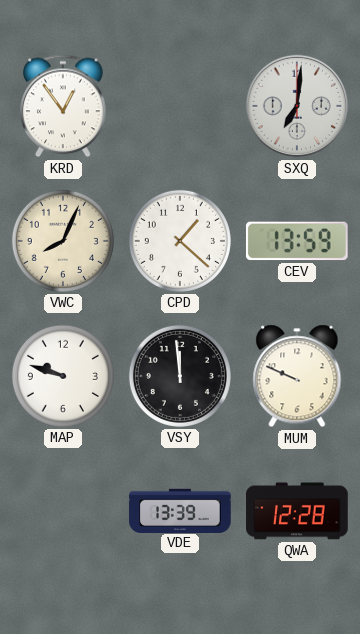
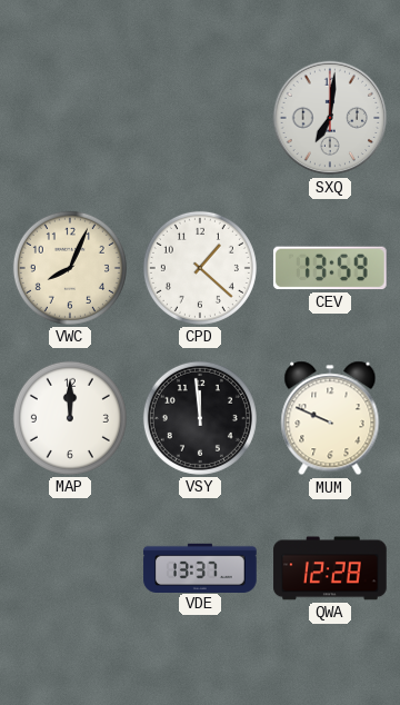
KRD: 12:54 -> none
MAP: 9:48 -> 12:00
VDE: 13:39 -> 13:37
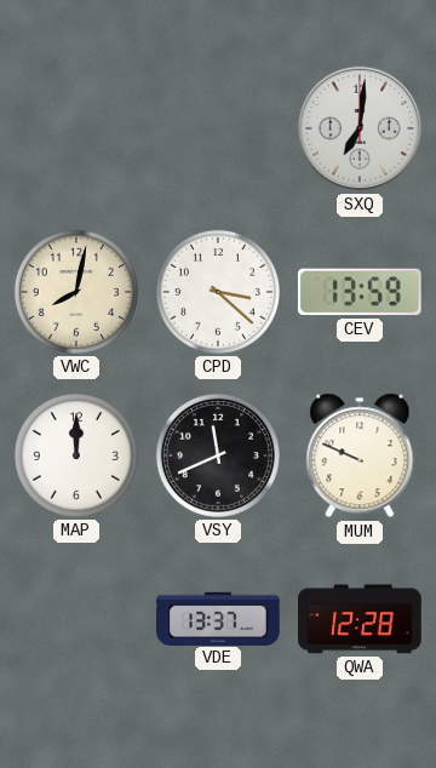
VWC: 8:04 -> 8:02
CPD: 1:22 -> 3:22
VSY: 11:59 -> 11:41
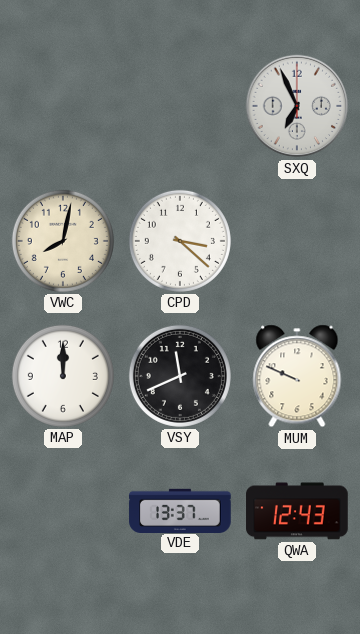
SXQ: 7:01 -> 6:56
CEV: 13:59 -> none
QWA: 12:28 -> 12:43
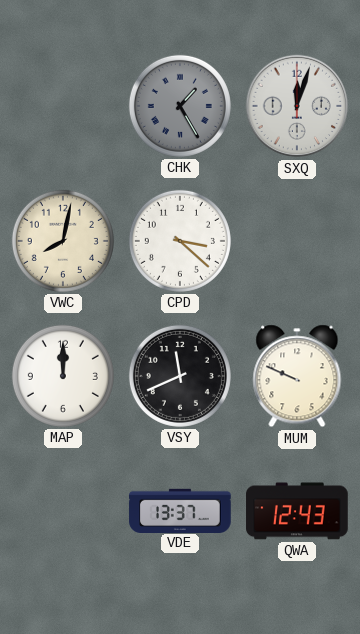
CHK: none -> 1:25
SXQ: 6:56 -> 12:03
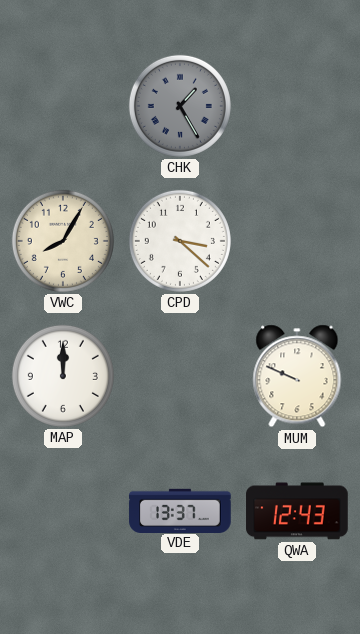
SXQ: 12:03 -> none
VWC: 8:02 -> 8:05
VSY: 11:41 -> none
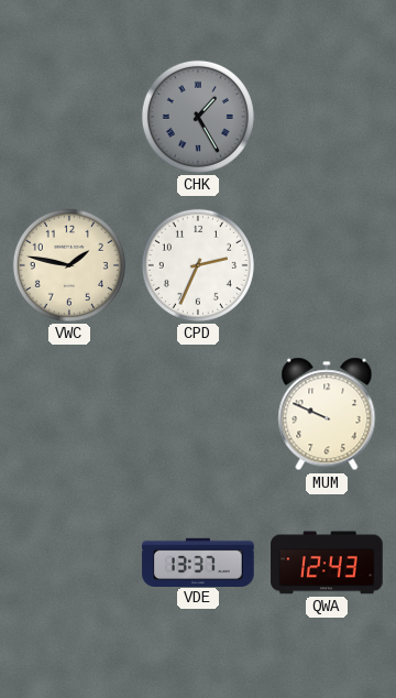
VWC: 8:05 -> 1:47
CPD: 3:22 -> 2:34
MAP: 12:00 -> none
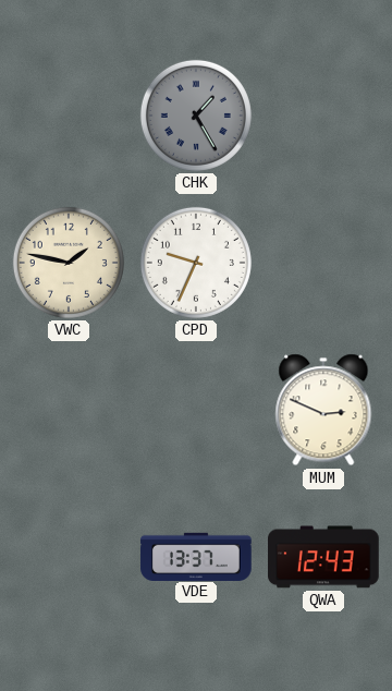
CPD: 2:34 -> 9:34
MUM: 9:49 -> 2:49
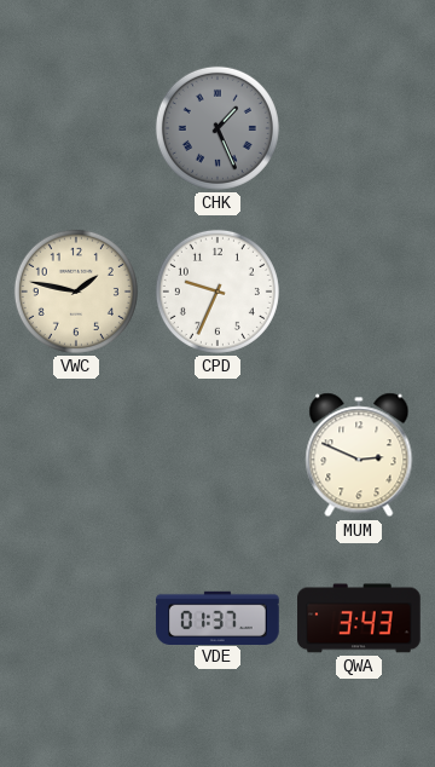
CHK: 1:25 -> 1:26
VDE: 13:37 -> 01:37
QWA: 12:43 -> 3:43
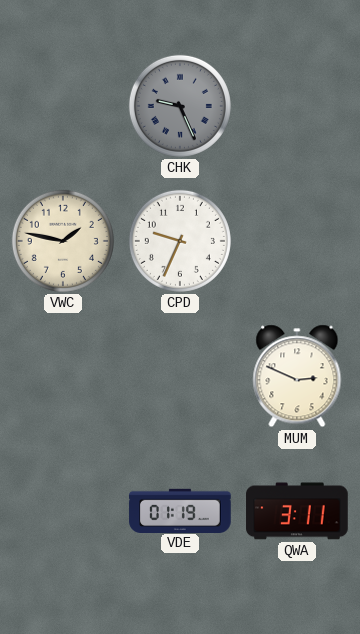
CHK: 1:26 -> 9:26
VDE: 01:37 -> 01:19
QWA: 3:43 -> 3:11
